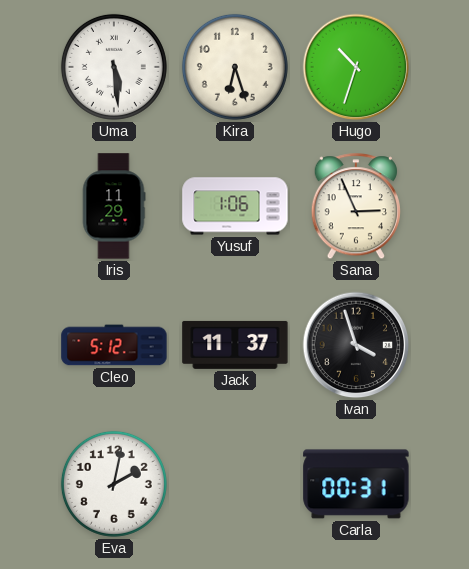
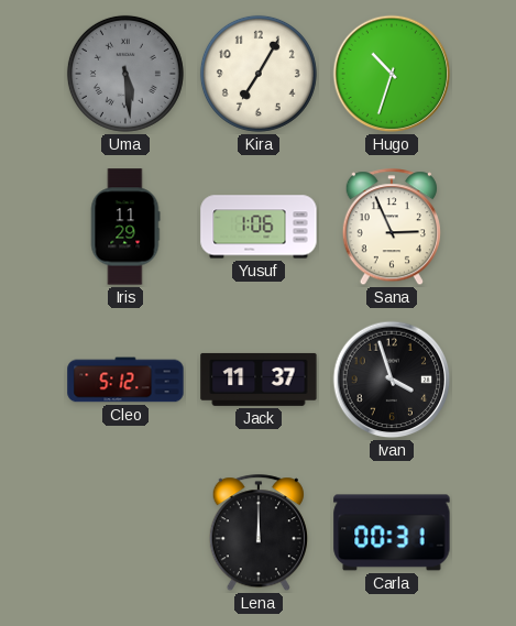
Uma dial: white -> grey
Kira: 6:27 -> 7:05
Eva: 2:02 -> none
Lena: none -> 12:00
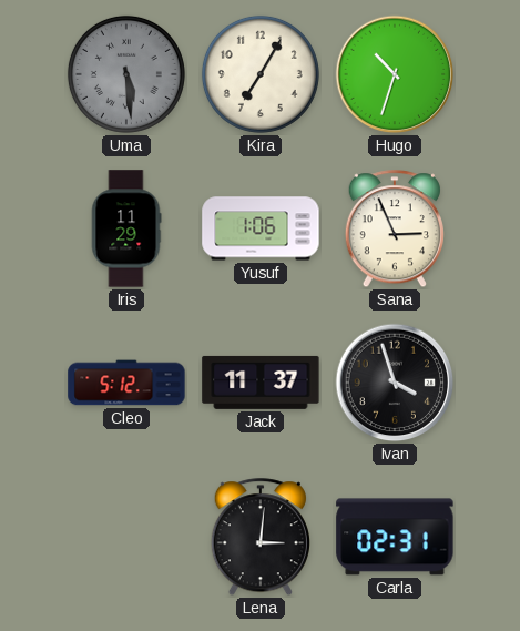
Lena: 12:00 -> 3:01
Carla: 00:31 -> 02:31
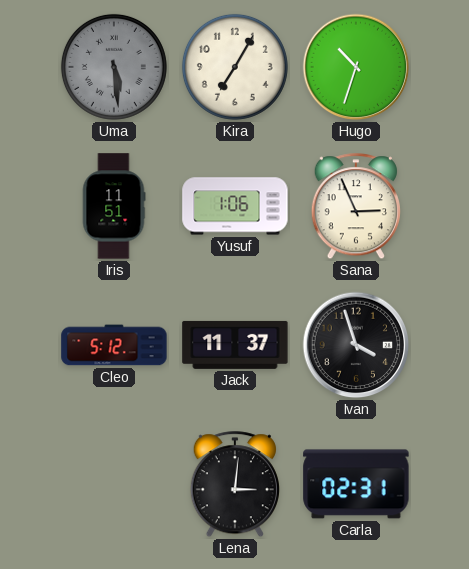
Iris: 11:29 -> 11:51
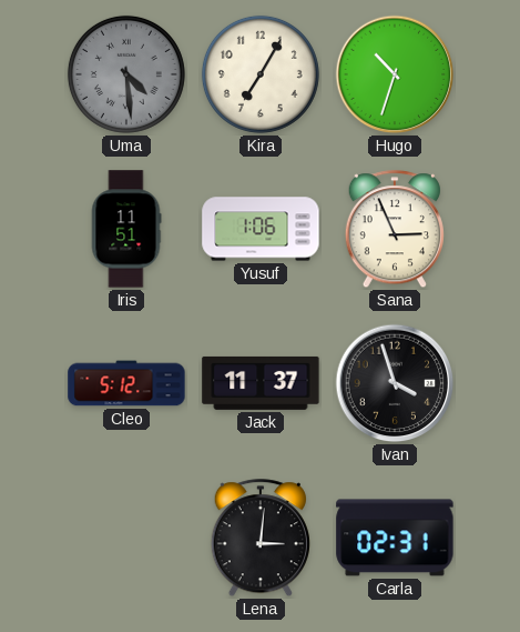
Uma: 5:29 -> 4:29
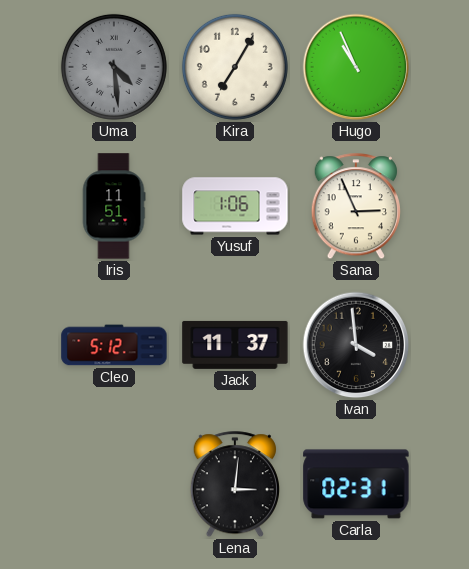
Hugo: 10:33 -> 10:56
Ivan: 3:57 -> 3:59
